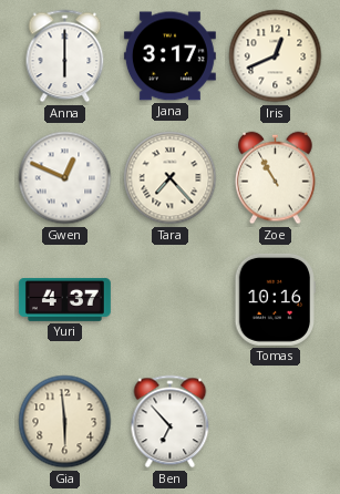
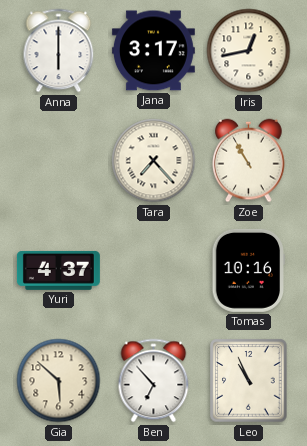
Iris: 12:41 -> 12:43
Gwen: 12:49 -> none
Gia: 5:59 -> 5:52
Leo: none -> 10:56
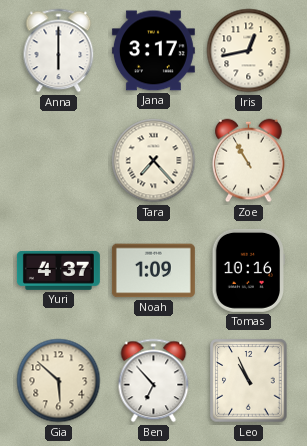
Noah: none -> 1:09
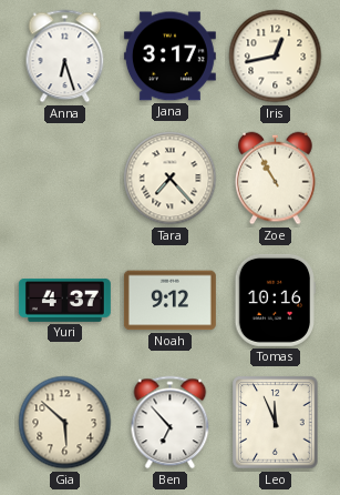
Anna: 6:00 -> 6:27
Noah: 1:09 -> 9:12
Leo: 10:56 -> 11:56
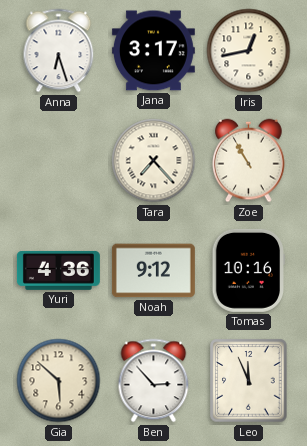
Yuri: 4:37 -> 4:36
Ben: 6:53 -> 2:53
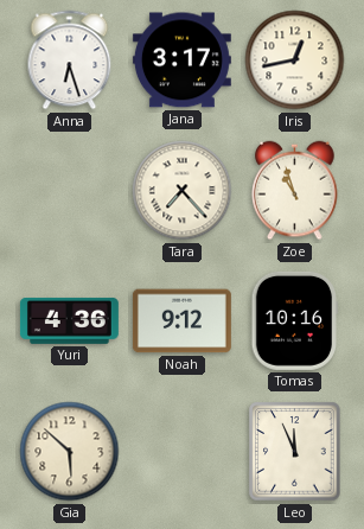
Zoe: 10:55 -> 10:57
Ben: 2:53 -> none
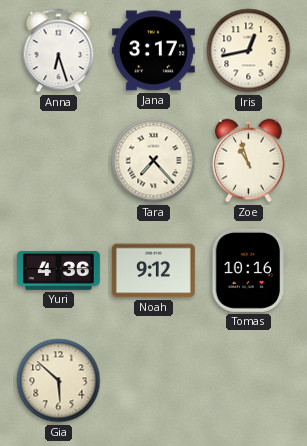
Leo: 11:56 -> none
